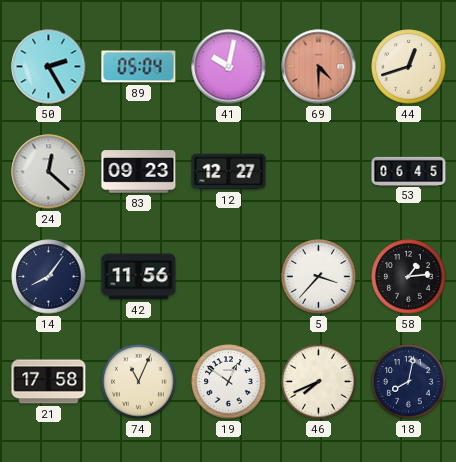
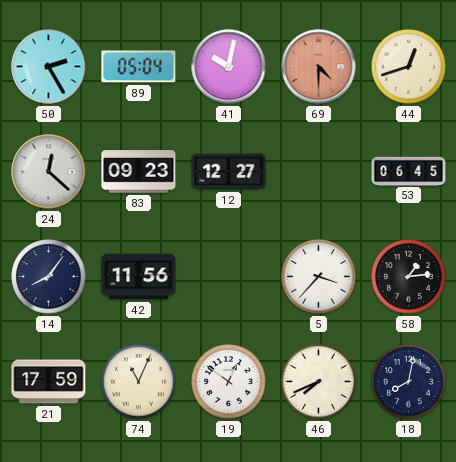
21: 17:58 -> 17:59
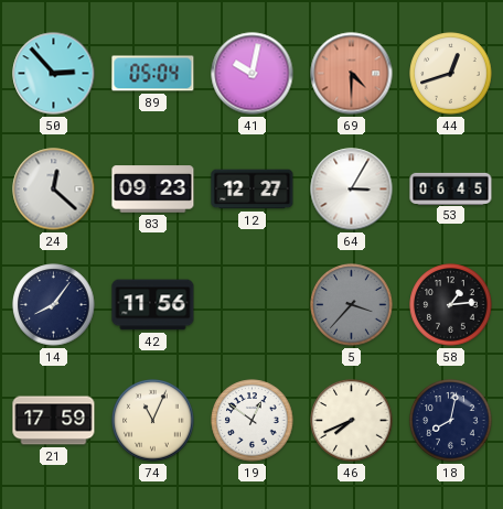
50: 2:25 -> 2:53
64: none -> 3:05
5 dial: white -> grey
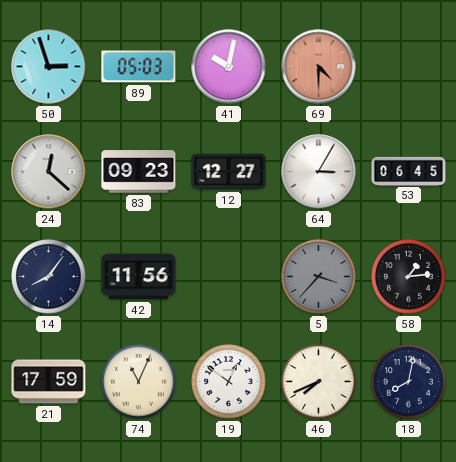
50: 2:53 -> 2:57
89: 05:04 -> 05:03
44: 12:42 -> none
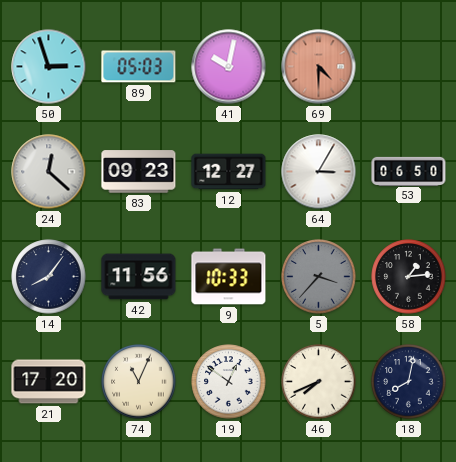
53: 06:45 -> 06:50
9: none -> 10:33
21: 17:59 -> 17:20
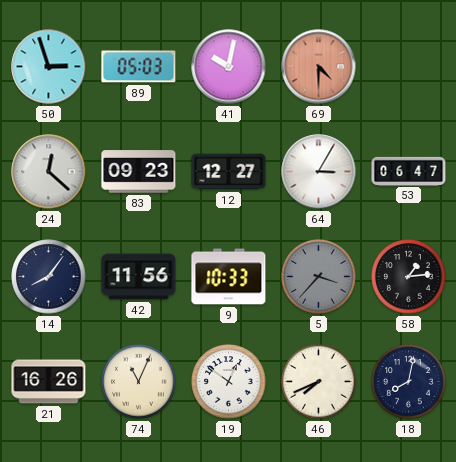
53: 06:50 -> 06:47
21: 17:20 -> 16:26
